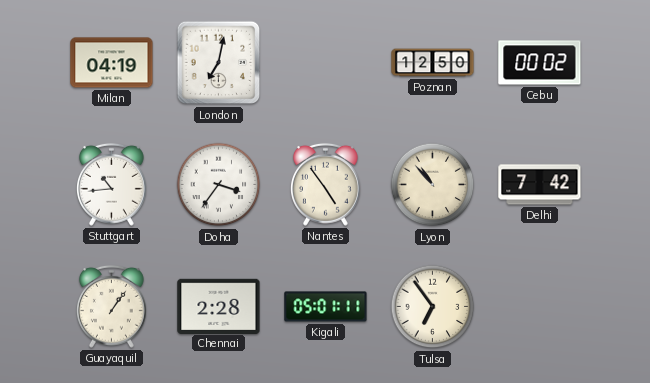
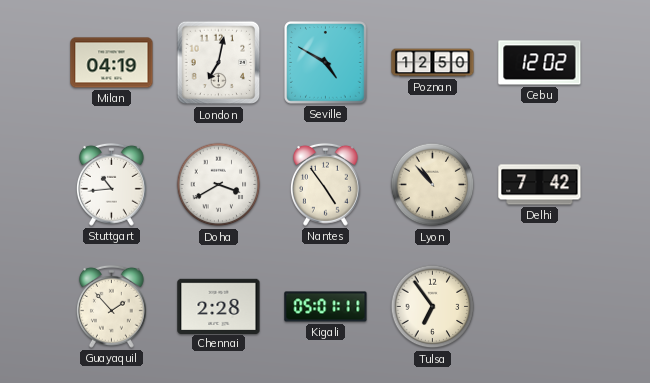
Seville: none -> 4:50
Cebu: 00:02 -> 12:02
Doha: 3:36 -> 3:40
Guayaquil: 1:06 -> 1:53
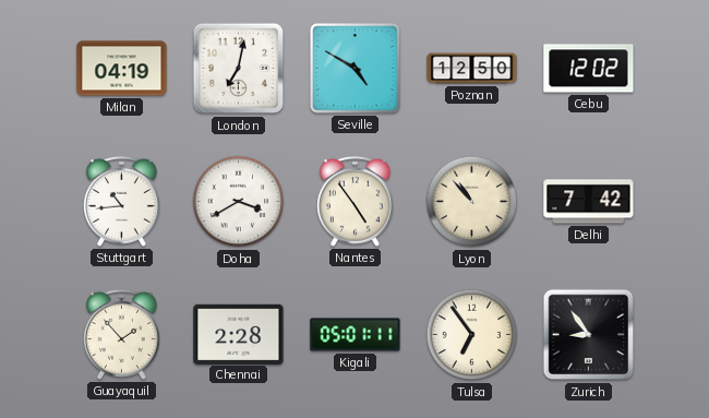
Zurich: none -> 8:54
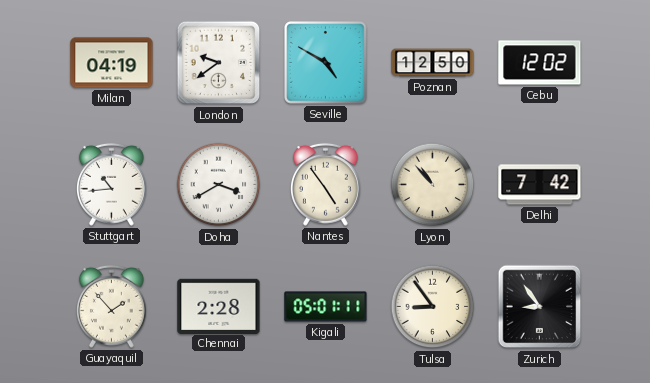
London: 7:02 -> 9:39
Tulsa: 6:54 -> 8:54
